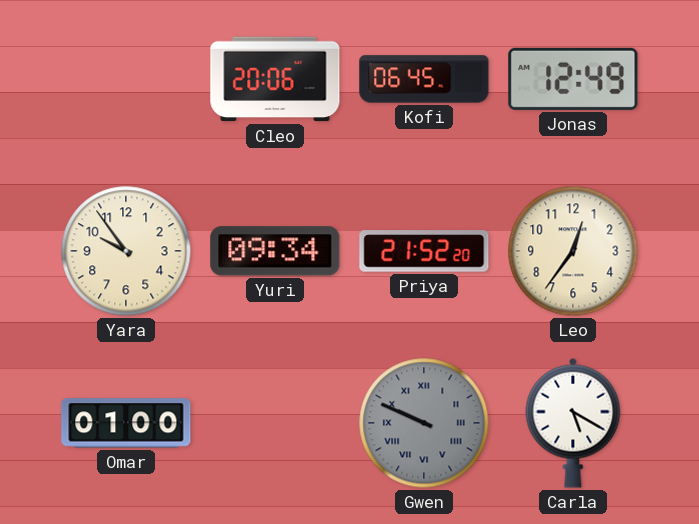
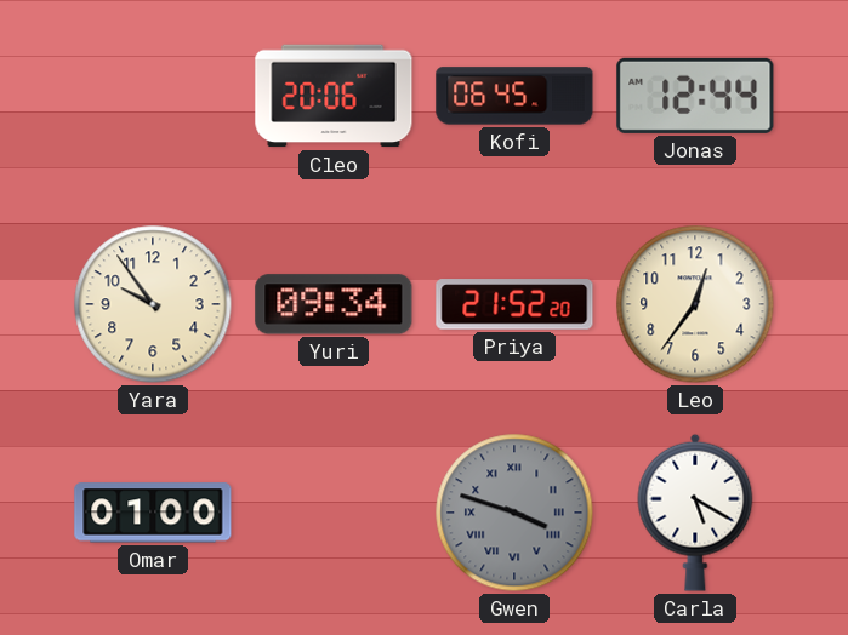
Jonas: 12:49 -> 12:44
Gwen: 9:49 -> 3:48
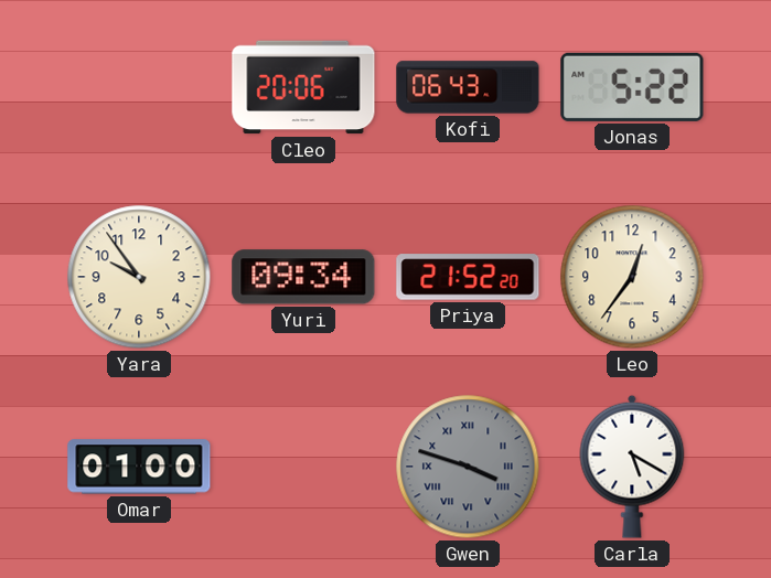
Kofi: 06:45 -> 06:43
Jonas: 12:44 -> 5:22
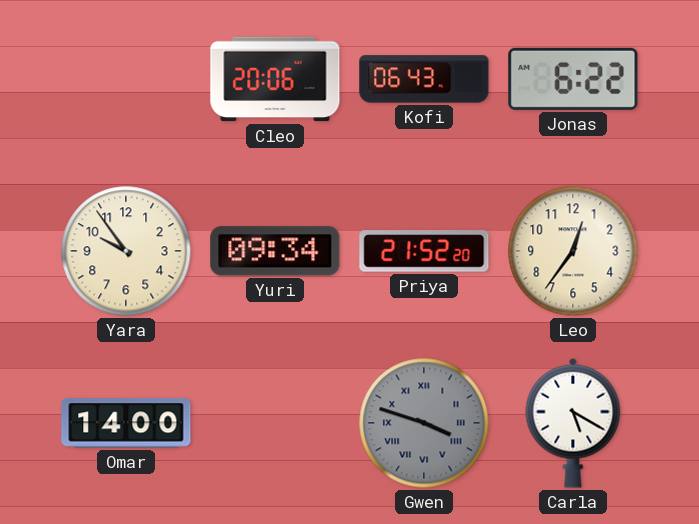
Jonas: 5:22 -> 6:22
Omar: 01:00 -> 14:00
